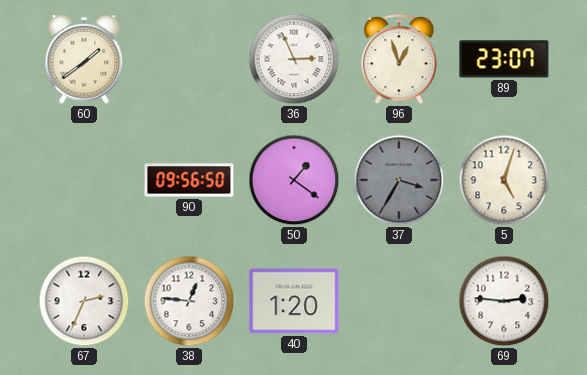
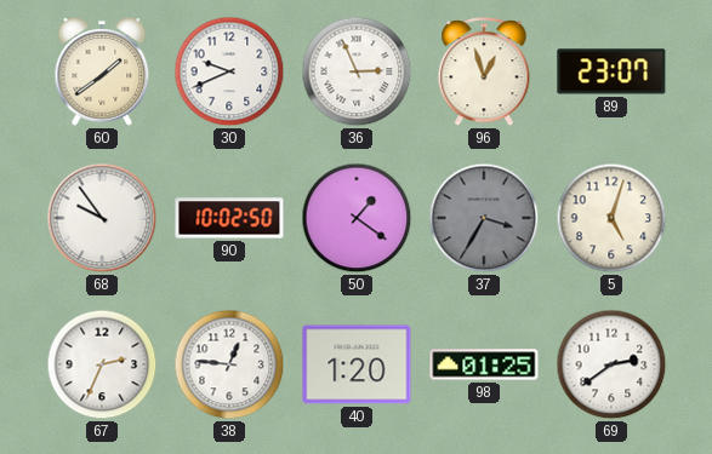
30: none -> 9:41
68: none -> 9:54
90: 09:56 -> 10:02
98: none -> 01:25
69: 2:46 -> 2:39
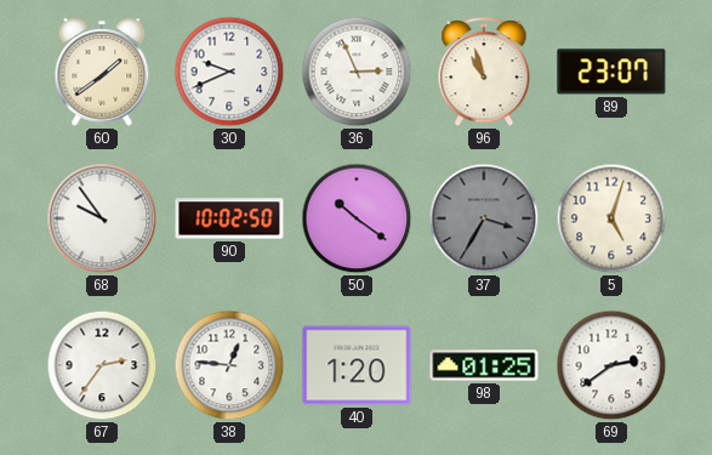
96: 12:57 -> 10:57
50: 1:21 -> 10:21
67: 2:34 -> 2:36
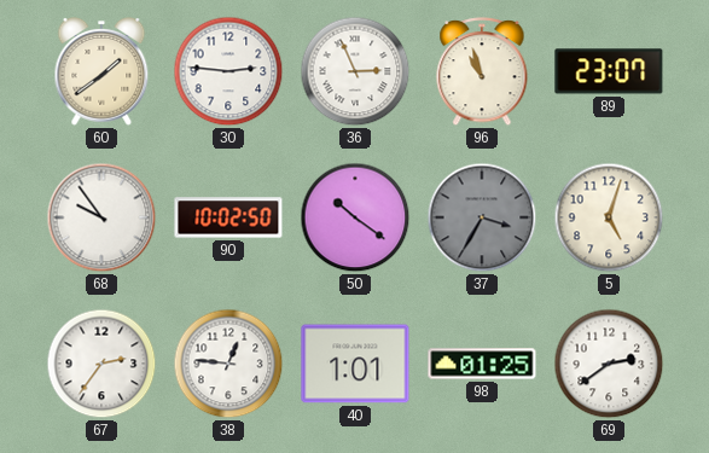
30: 9:41 -> 2:46
40: 1:20 -> 1:01
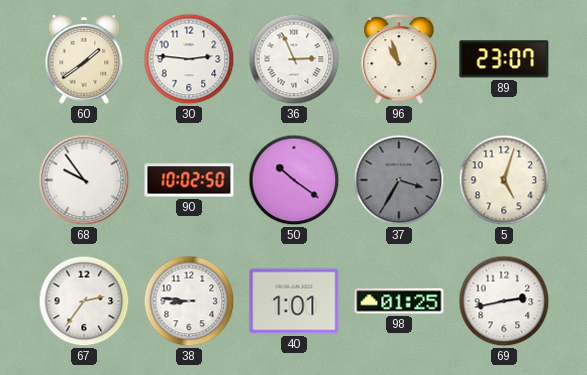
38: 12:46 -> 8:46
69: 2:39 -> 2:43
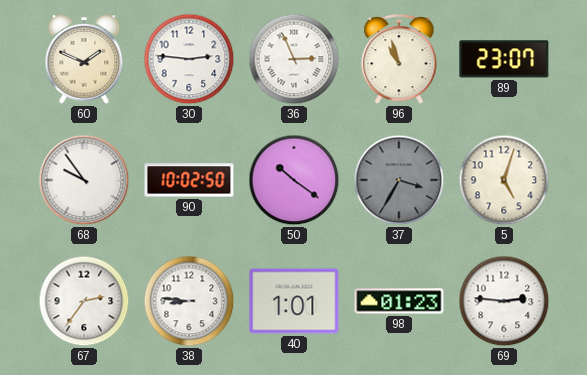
60: 1:39 -> 1:49
98: 01:25 -> 01:23
69: 2:43 -> 2:46
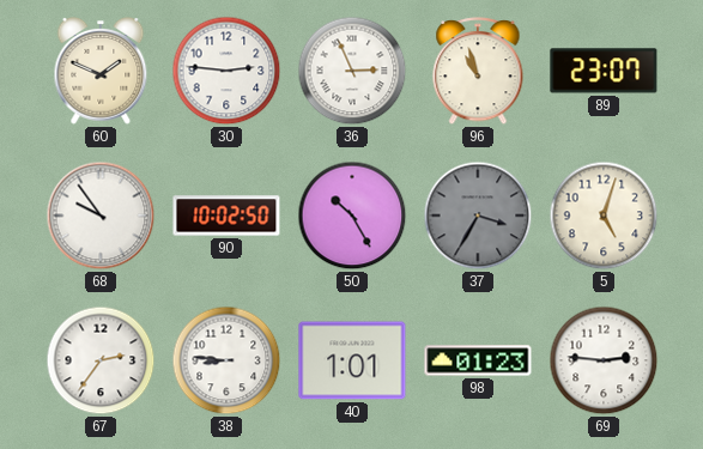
50: 10:21 -> 10:25
